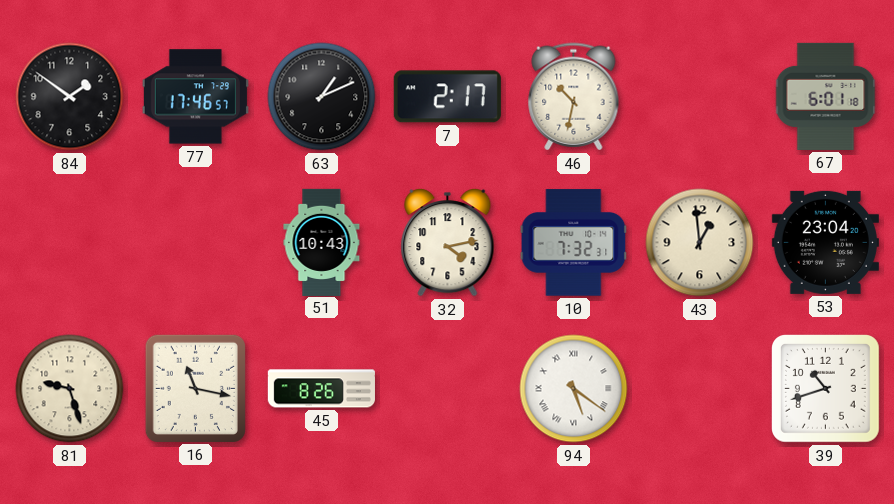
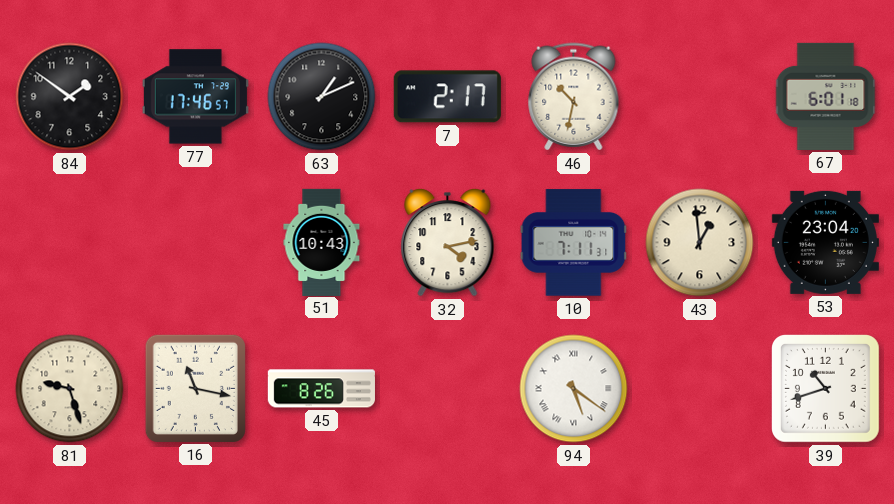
10: 7:32 -> 7:11
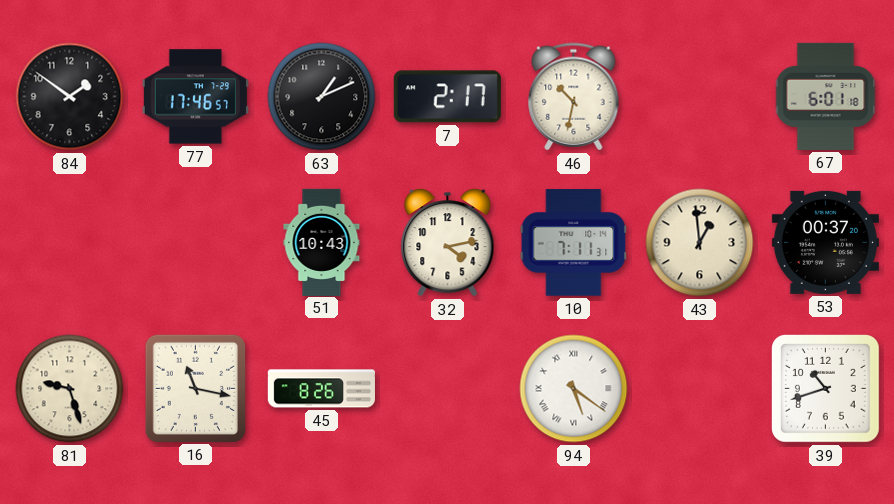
53: 23:04 -> 00:37
